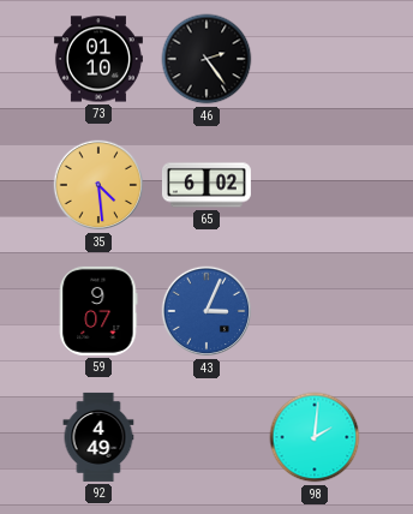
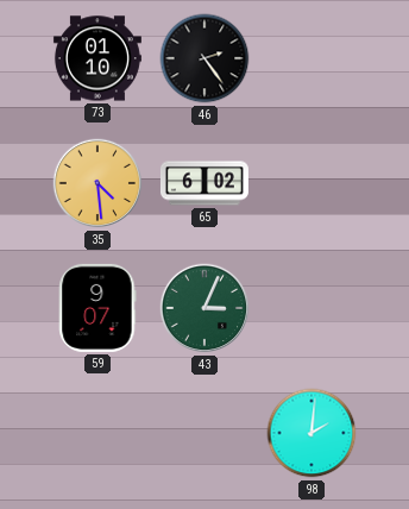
43 dial: blue -> green
92: 4:49 -> none
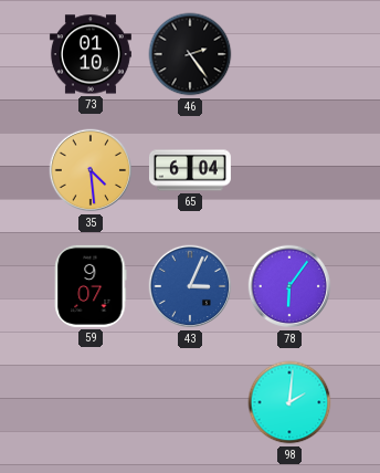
65: 6:02 -> 6:04
43 dial: green -> blue
78: none -> 6:06
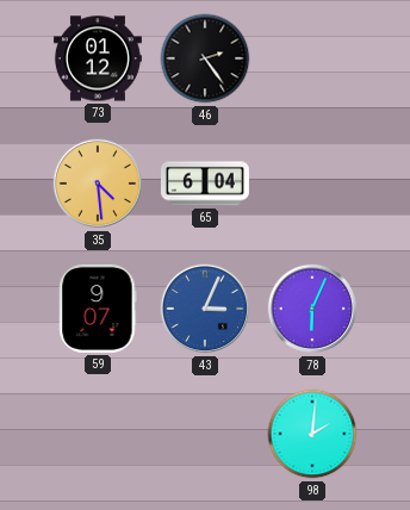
73: 01:10 -> 01:12
78: 6:06 -> 6:04
